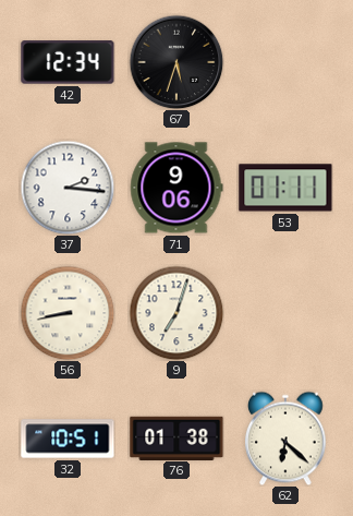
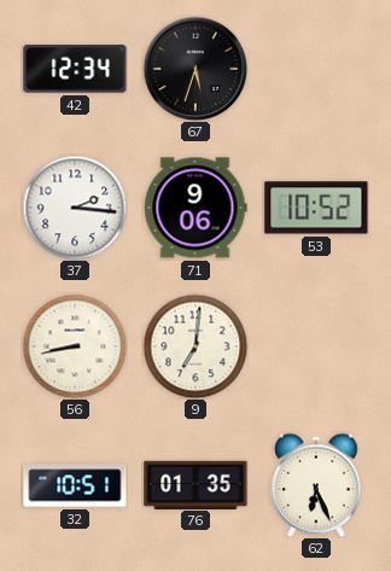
53: 01:11 -> 10:52
9: 7:03 -> 7:01
76: 01:38 -> 01:35
62: 6:22 -> 6:26
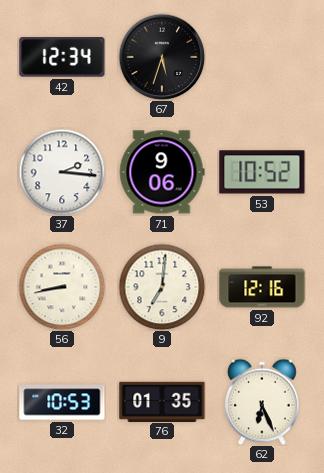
92: none -> 12:16
32: 10:51 -> 10:53
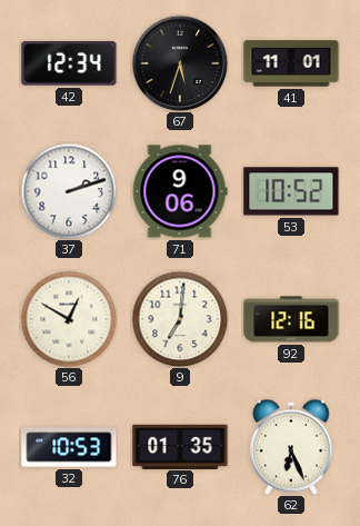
41: none -> 11:01
37: 2:16 -> 2:12
56: 8:43 -> 12:50
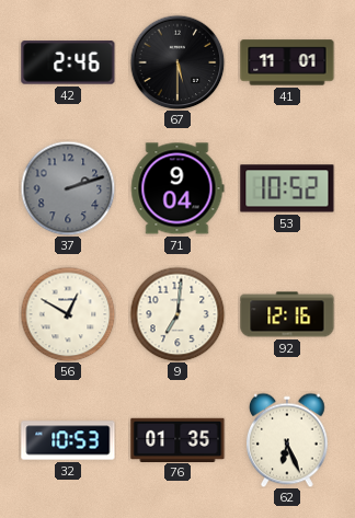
42: 12:34 -> 2:46
67: 5:33 -> 5:30
37 dial: white -> grey
71: 9:06 -> 9:04
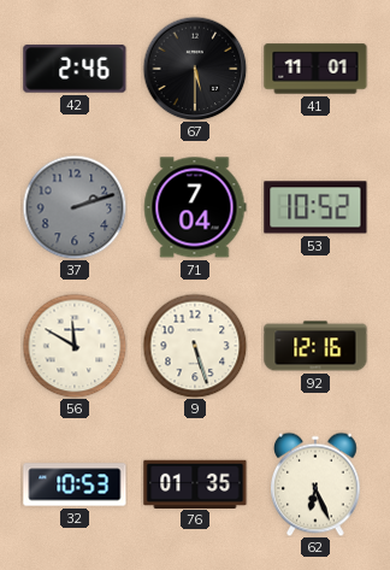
71: 9:04 -> 7:04
56: 12:50 -> 11:50
9: 7:01 -> 5:27
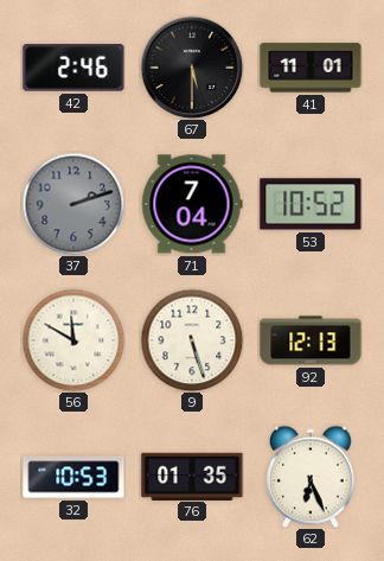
92: 12:16 -> 12:13
